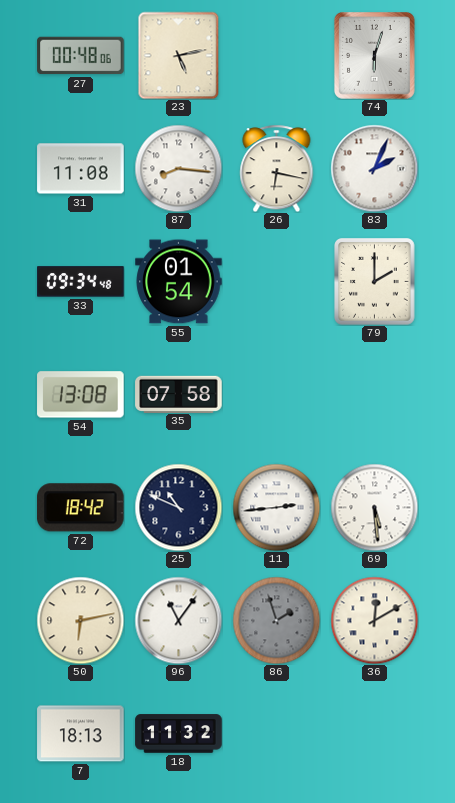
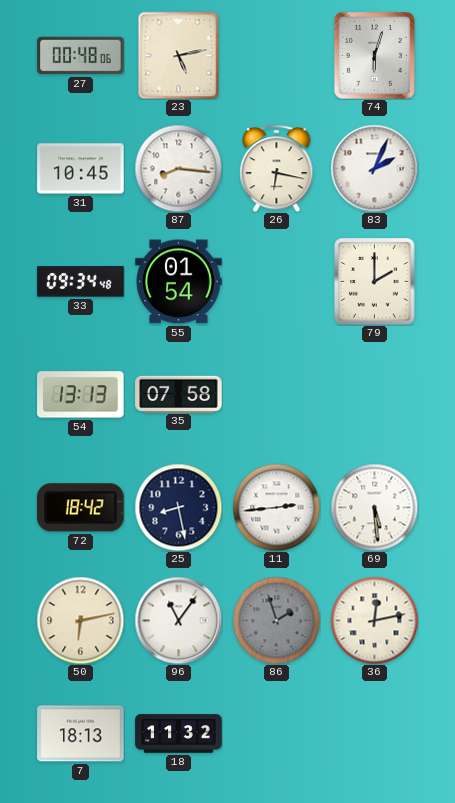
31: 11:08 -> 10:45
54: 13:08 -> 13:13
25: 10:49 -> 8:28
36: 12:10 -> 12:13
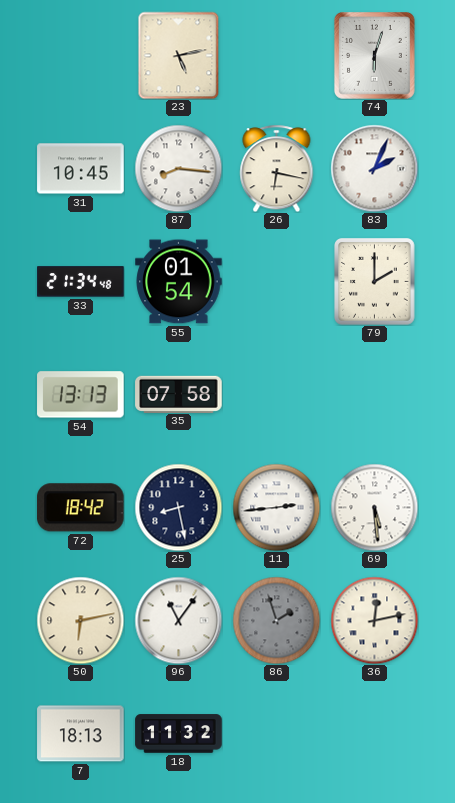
27: 00:48 -> none
33: 09:34 -> 21:34
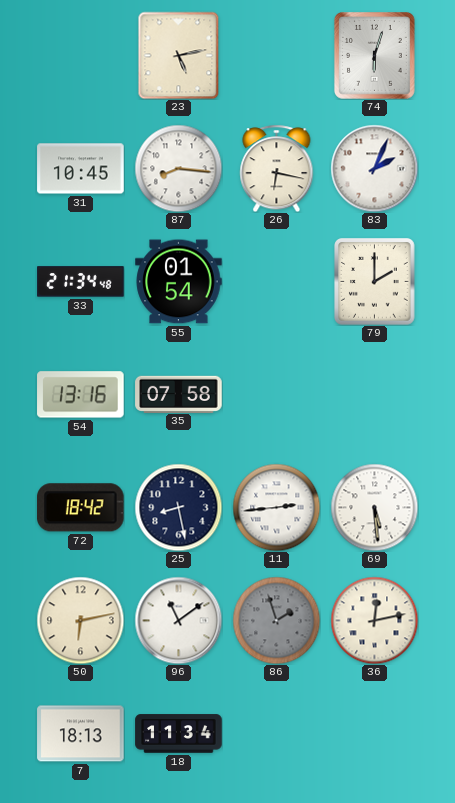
54: 13:13 -> 13:16
96: 11:06 -> 11:09
18: 11:32 -> 11:34
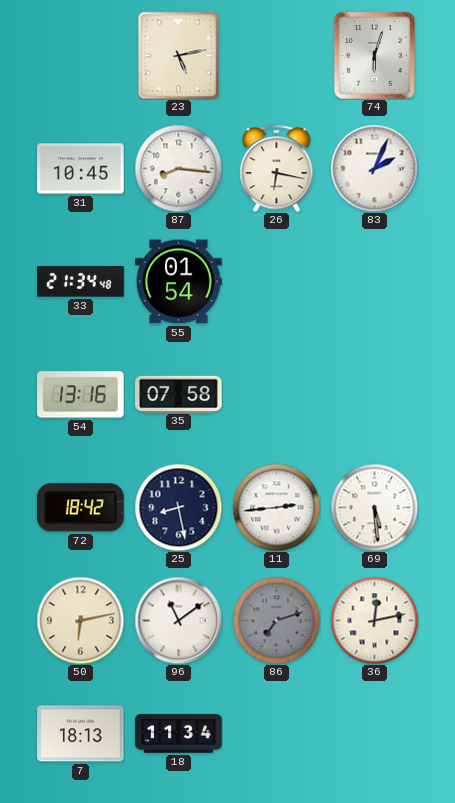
79: 2:00 -> none
86: 1:57 -> 7:12
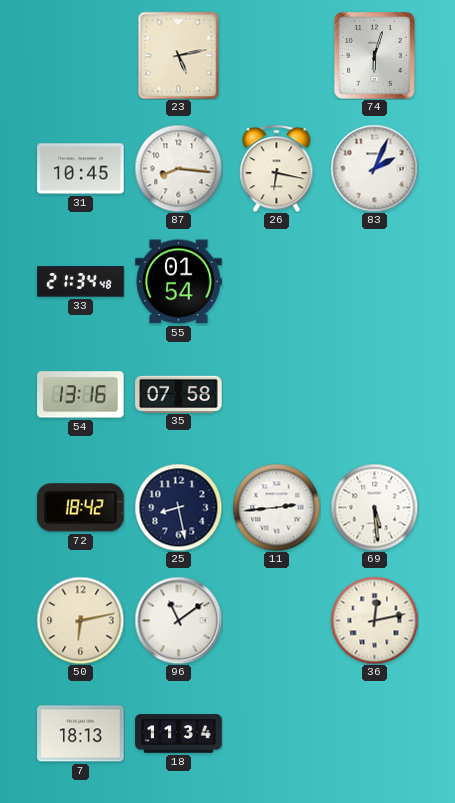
86: 7:12 -> none
